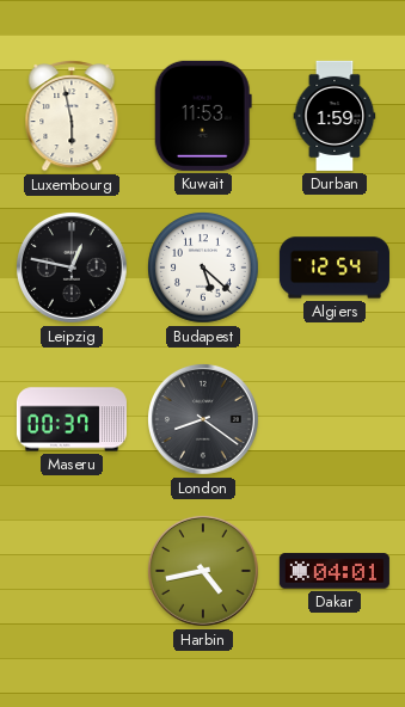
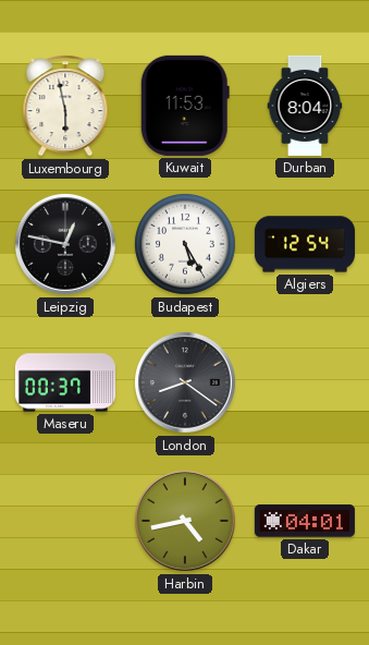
Durban: 1:59 -> 8:04
Budapest: 5:22 -> 5:25
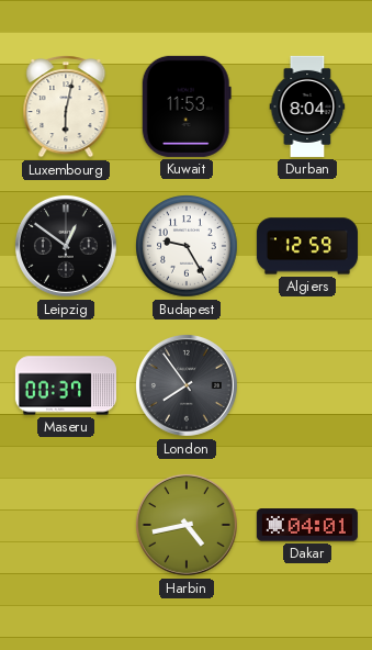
Luxembourg: 5:58 -> 6:02
Leipzig: 12:47 -> 12:51
Budapest: 5:25 -> 9:25
Algiers: 12:54 -> 12:59
London: 8:21 -> 7:54
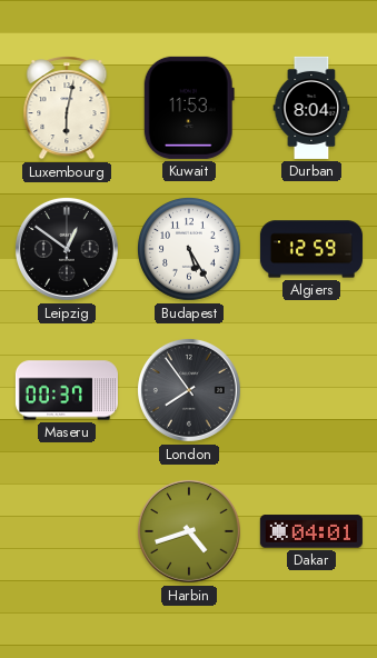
Budapest: 9:25 -> 5:25
Harbin: 4:43 -> 4:42
